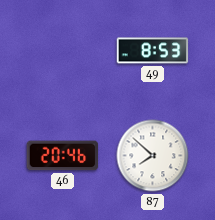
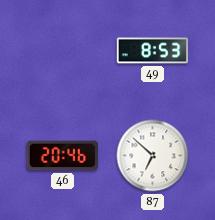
87: 7:52 -> 6:52
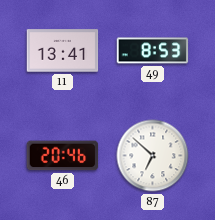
11: none -> 13:41
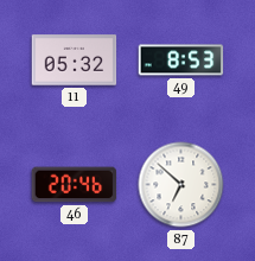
11: 13:41 -> 05:32
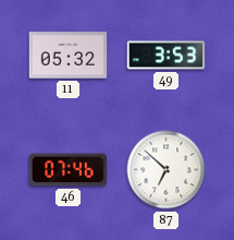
49: 8:53 -> 3:53
46: 20:46 -> 07:46
